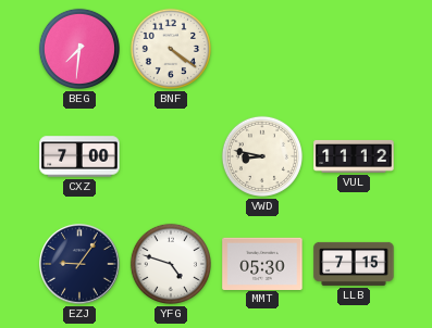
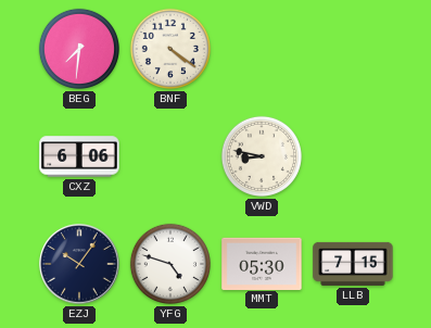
CXZ: 7:00 -> 6:06
VUL: 11:12 -> none
EZJ: 9:06 -> 10:06
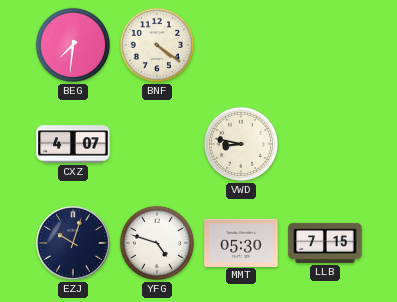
CXZ: 6:06 -> 4:07
EZJ: 10:06 -> 10:03
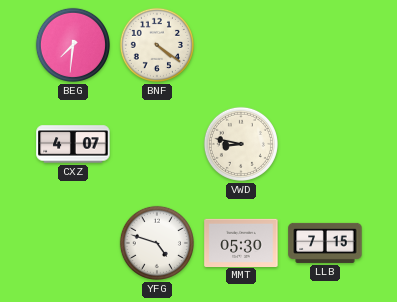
EZJ: 10:03 -> none
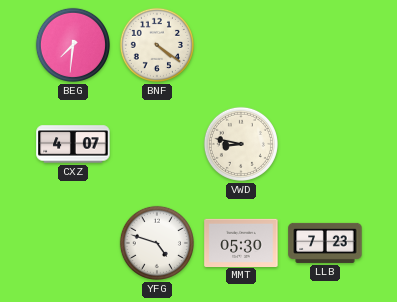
LLB: 7:15 -> 7:23
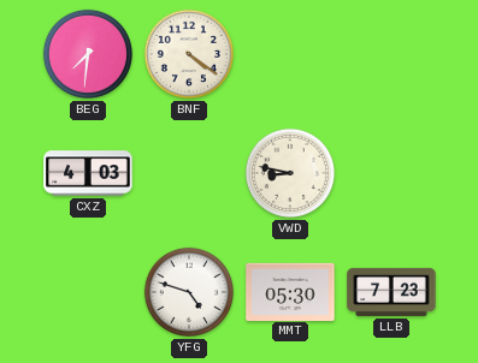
CXZ: 4:07 -> 4:03
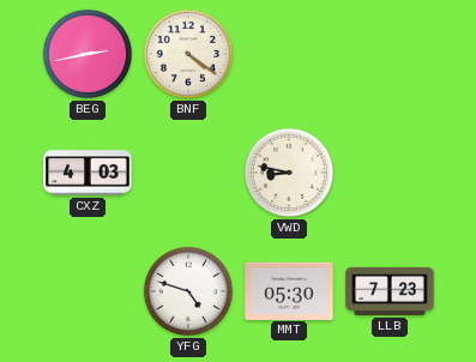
BEG: 7:31 -> 2:43
